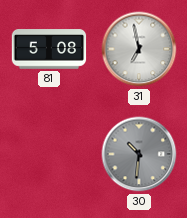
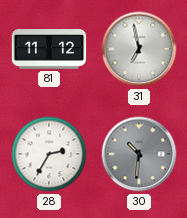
81: 5:08 -> 11:12
28: none -> 2:35
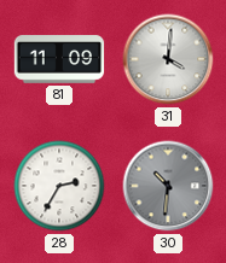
81: 11:12 -> 11:09
31: 6:58 -> 4:01
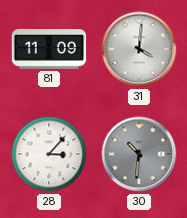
28: 2:35 -> 3:07
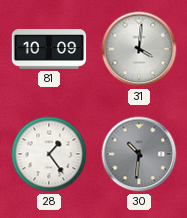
81: 11:09 -> 10:09
28: 3:07 -> 1:24
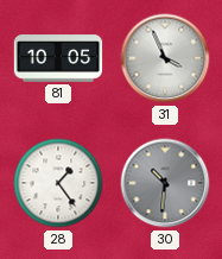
81: 10:09 -> 10:05
31: 4:01 -> 3:56
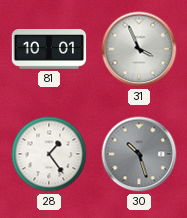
81: 10:05 -> 10:01
30: 10:31 -> 10:27
